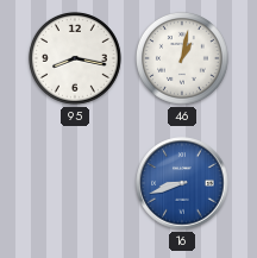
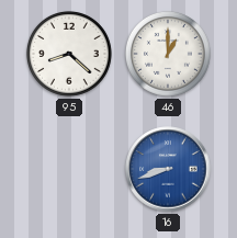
95: 8:17 -> 8:22
46: 1:02 -> 1:00
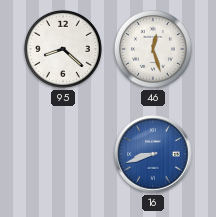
46: 1:00 -> 12:27
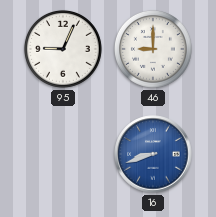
95: 8:22 -> 9:04
46: 12:27 -> 9:00
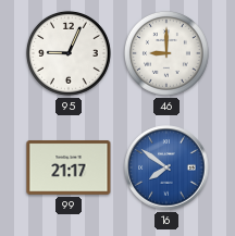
99: none -> 21:17
16: 8:42 -> 7:51
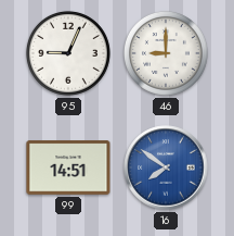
99: 21:17 -> 14:51
